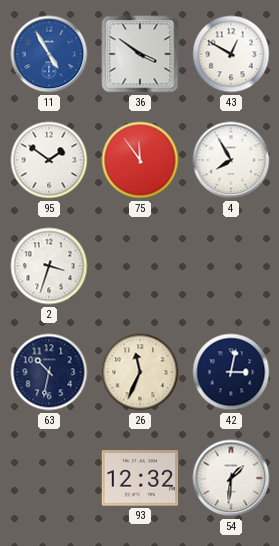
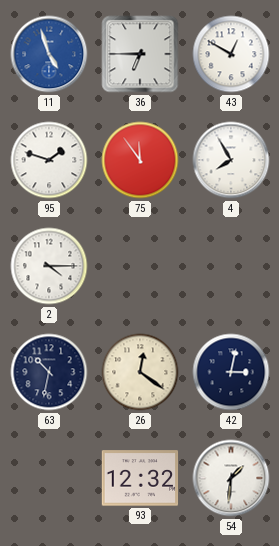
11: 4:55 -> 4:57
36: 3:51 -> 6:45
95: 1:51 -> 1:48
2: 3:33 -> 4:15
26: 11:34 -> 12:21
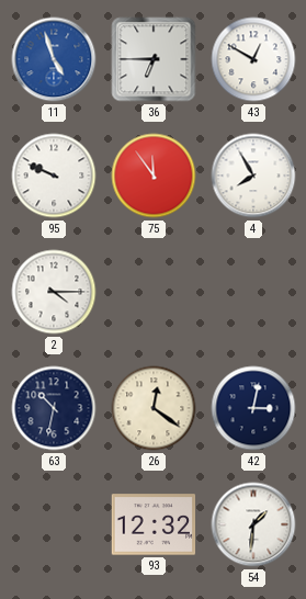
95: 1:48 -> 9:49
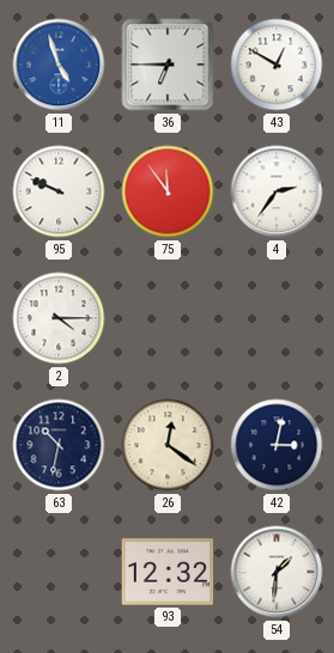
4: 7:55 -> 2:36
